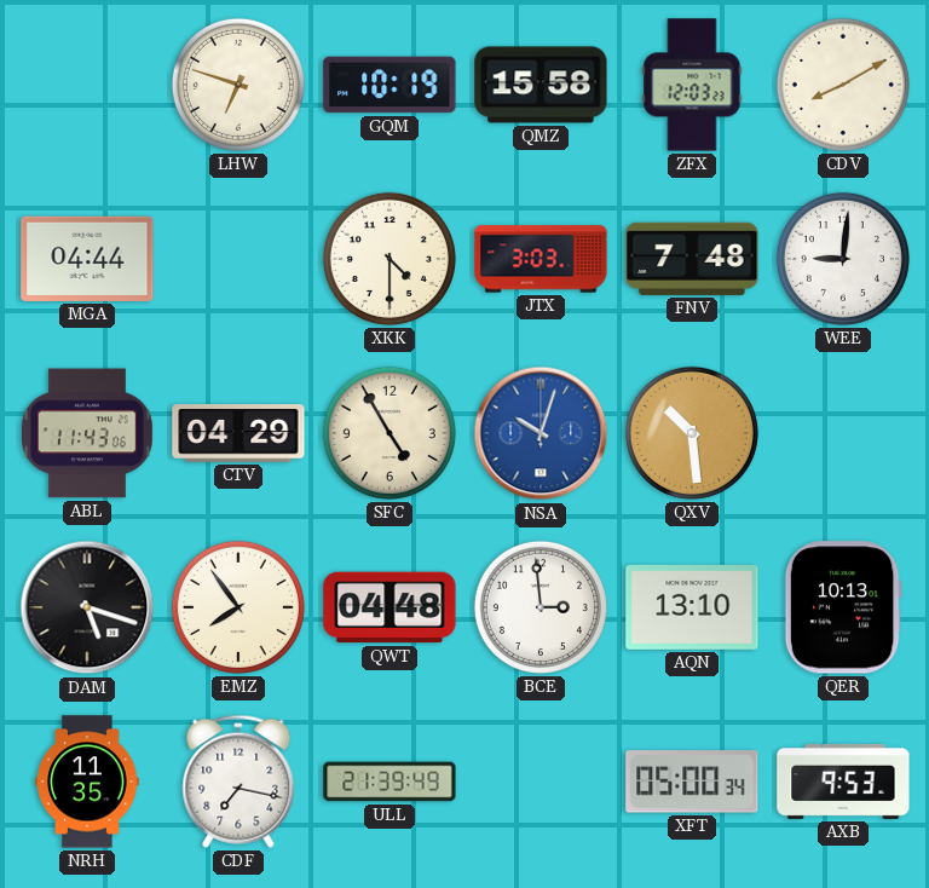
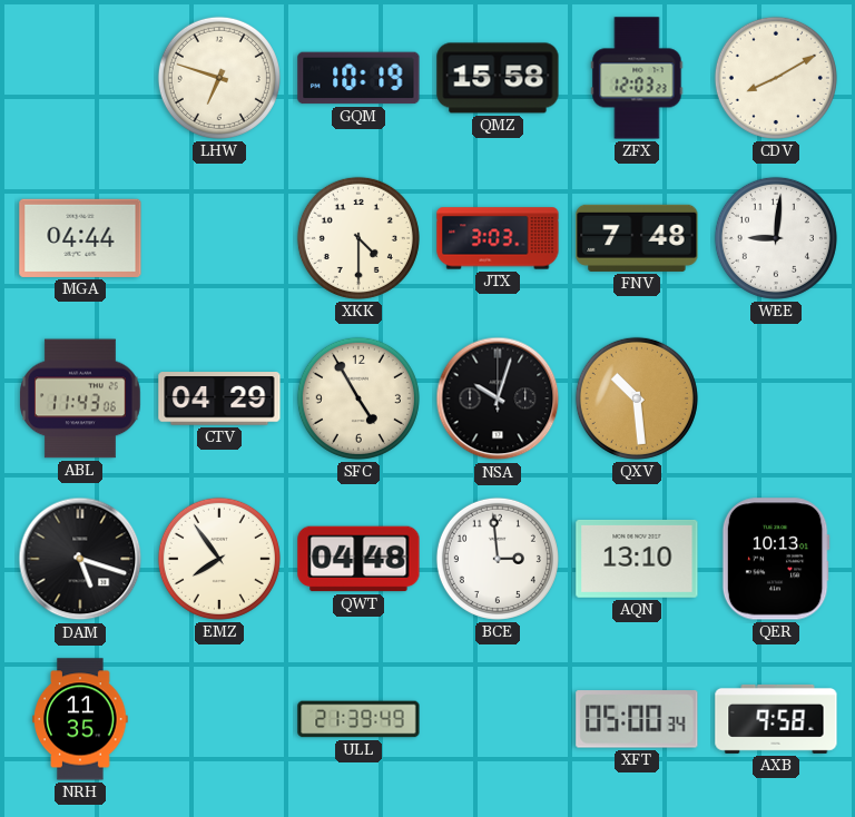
NSA dial: blue -> black
CDF: 7:17 -> none
AXB: 9:53 -> 9:58
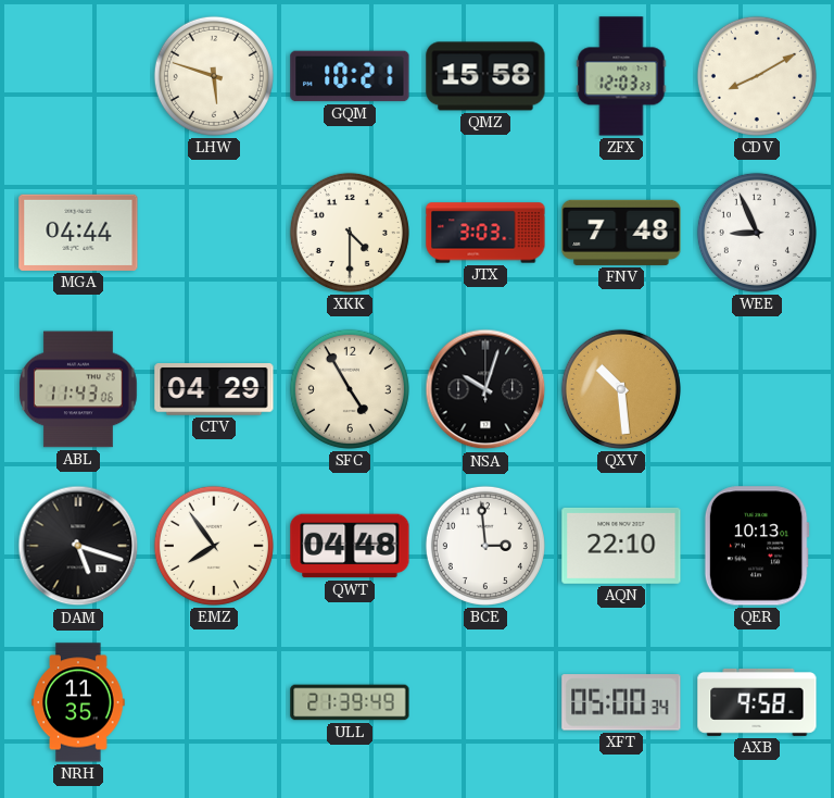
LHW: 6:48 -> 5:48
GQM: 10:19 -> 10:21
WEE: 9:01 -> 8:56
AQN: 13:10 -> 22:10
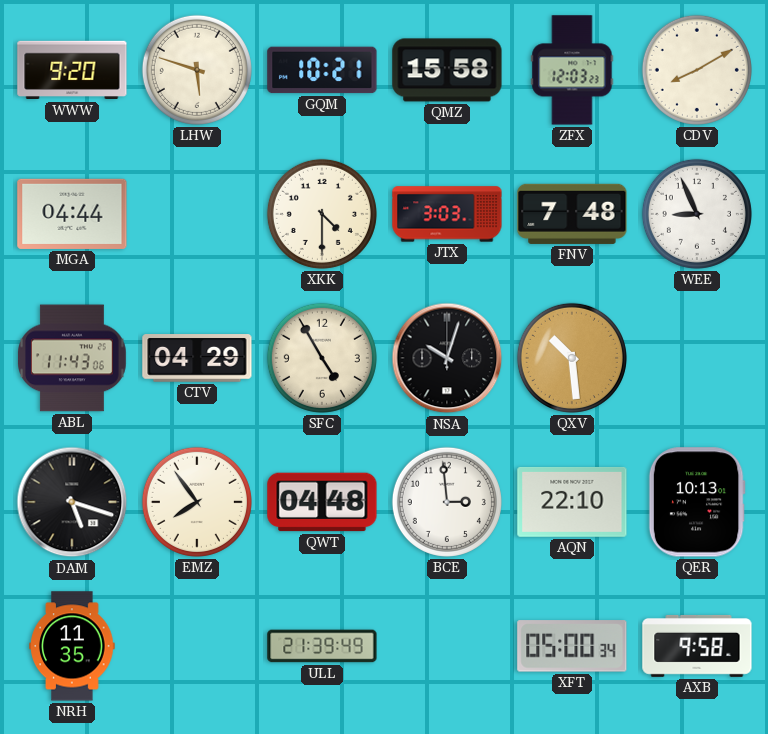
WWW: none -> 9:20
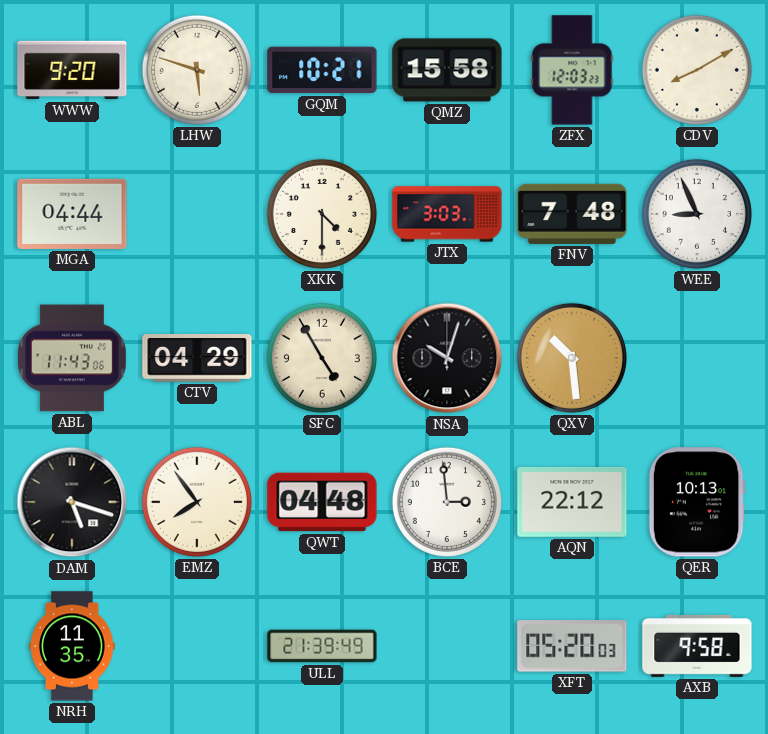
AQN: 22:10 -> 22:12
XFT: 05:00 -> 05:20
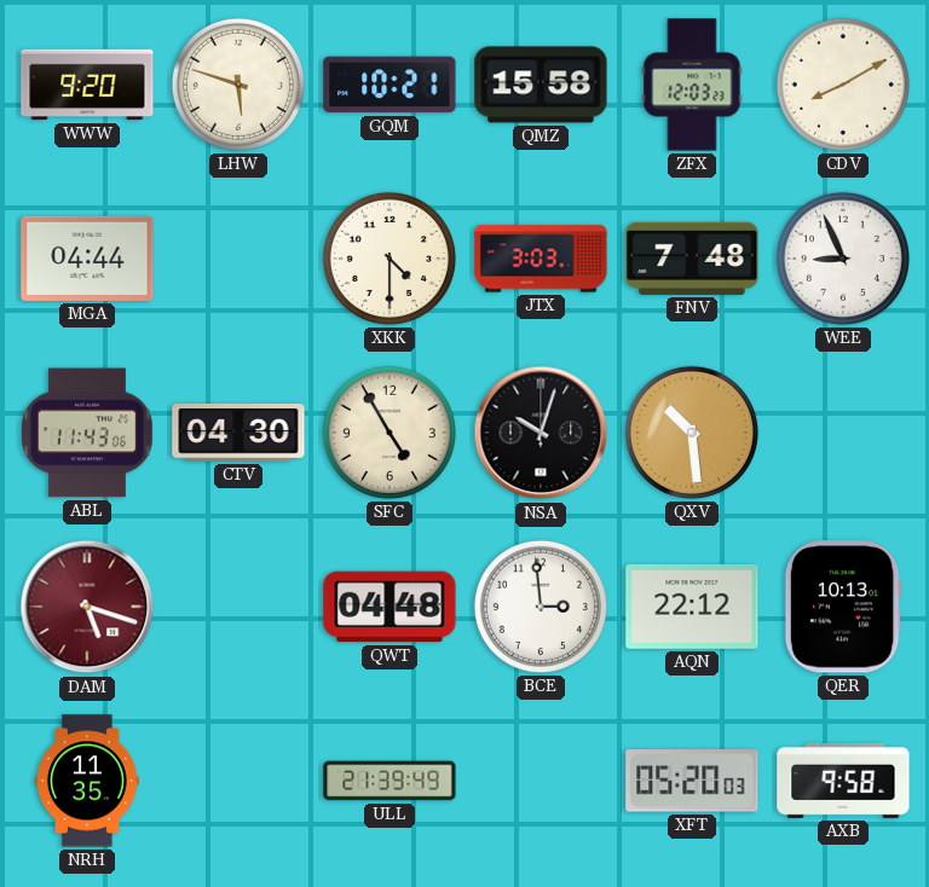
CTV: 04:29 -> 04:30
DAM dial: black -> burgundy
EMZ: 7:54 -> none
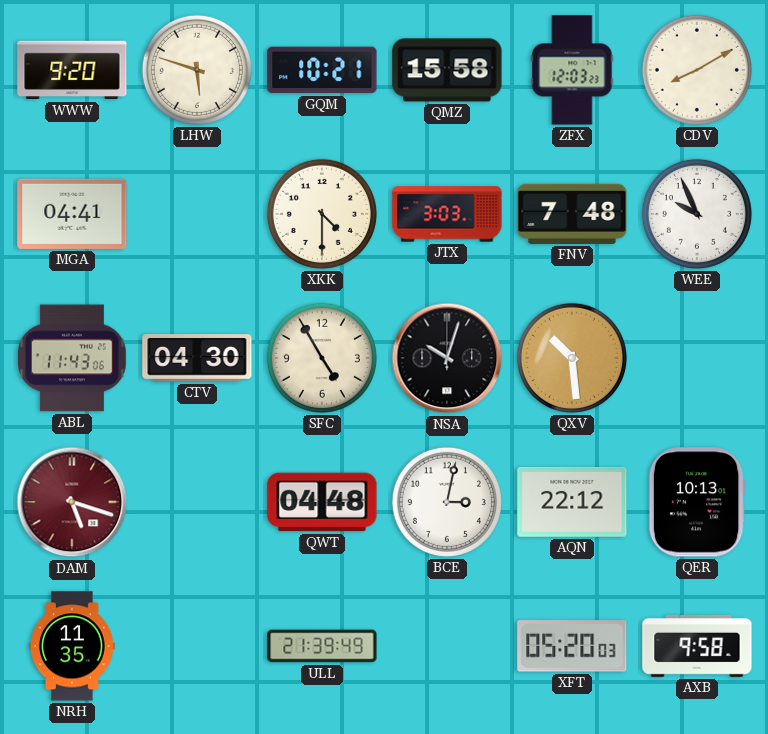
MGA: 04:44 -> 04:41
WEE: 8:56 -> 9:56
BCE: 2:59 -> 3:02
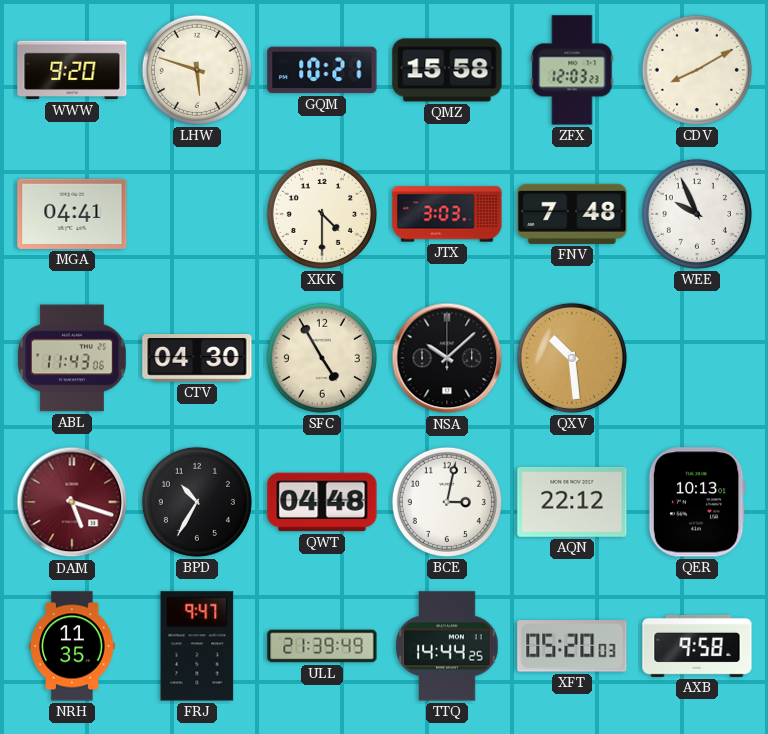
NSA: 10:03 -> 10:08
BPD: none -> 10:35
FRJ: none -> 9:47
TTQ: none -> 14:44
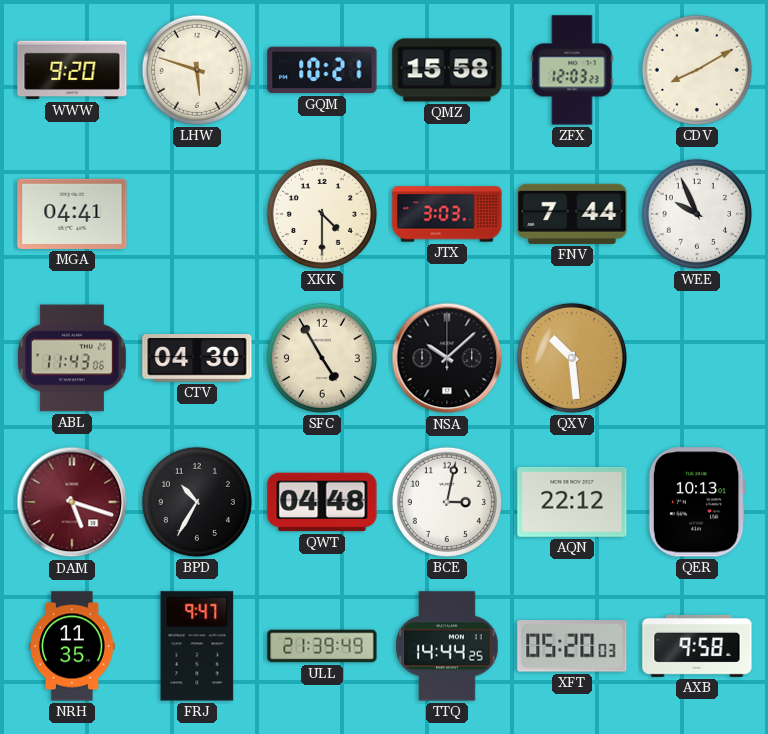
FNV: 7:48 -> 7:44
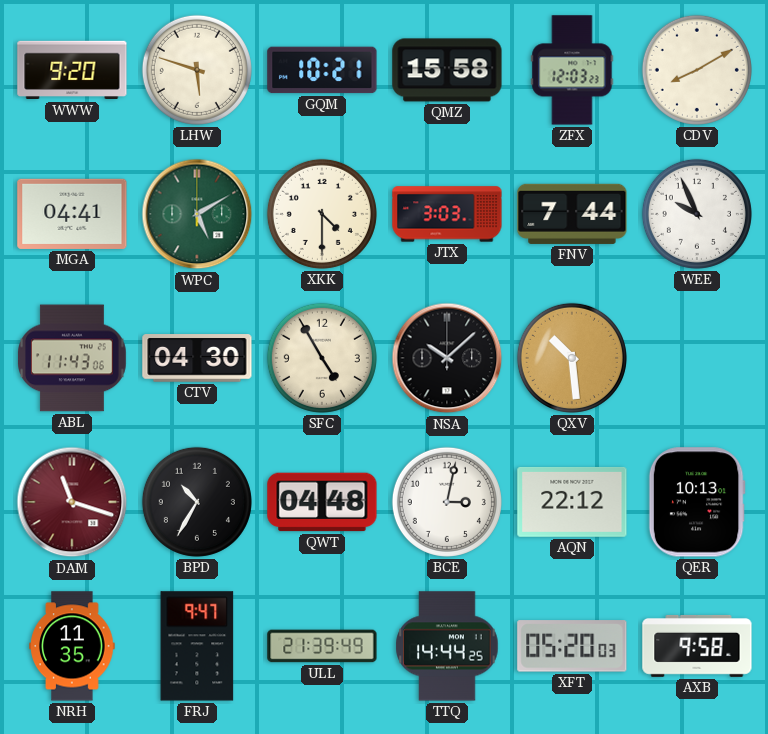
WPC: none -> 5:10
DAM: 5:18 -> 11:18
